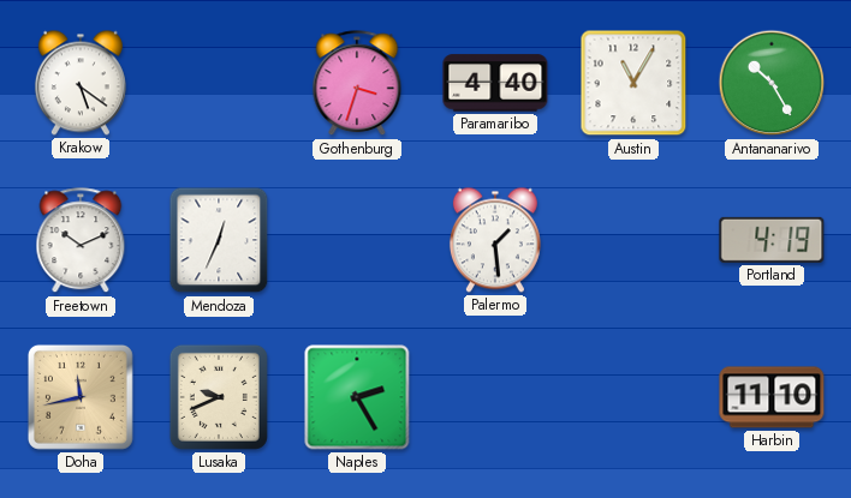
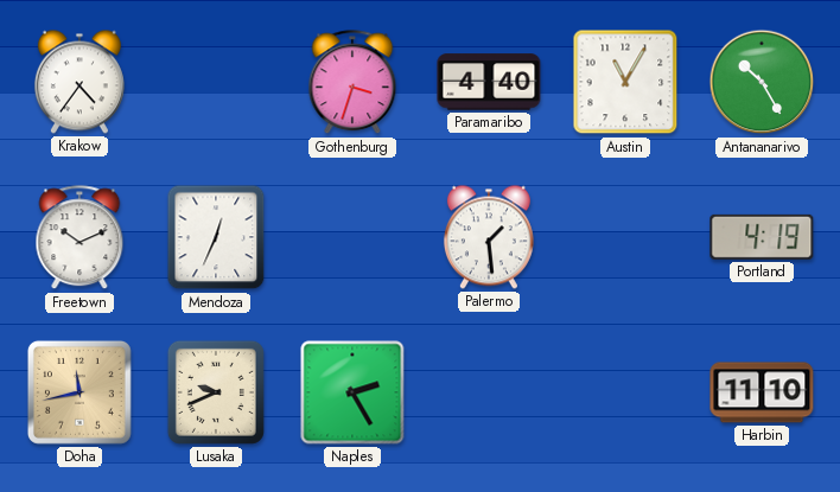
Krakow: 5:21 -> 4:36
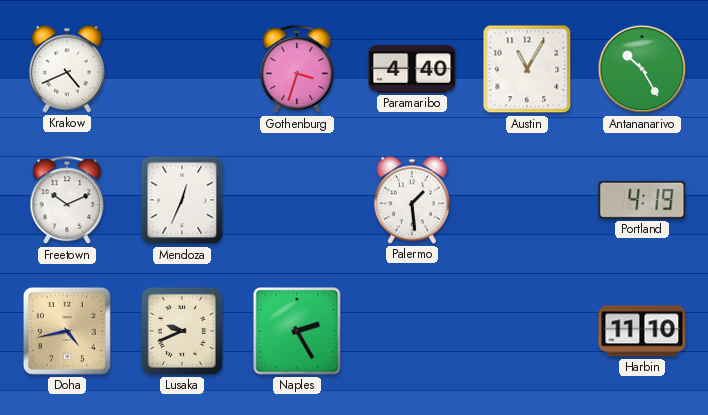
Krakow: 4:36 -> 4:41
Doha: 11:43 -> 4:43
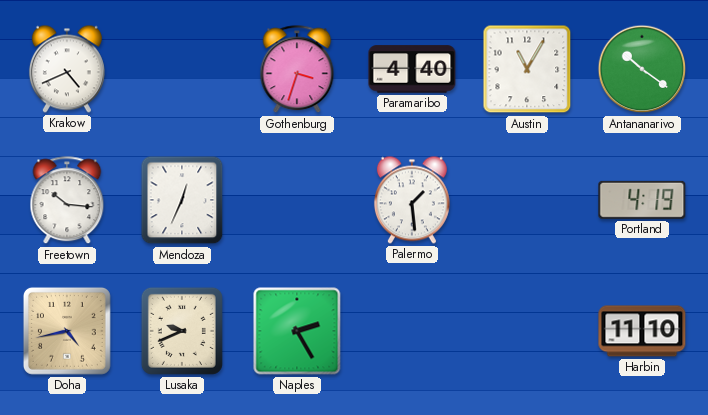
Antananarivo: 10:25 -> 10:21
Freetown: 10:11 -> 10:16
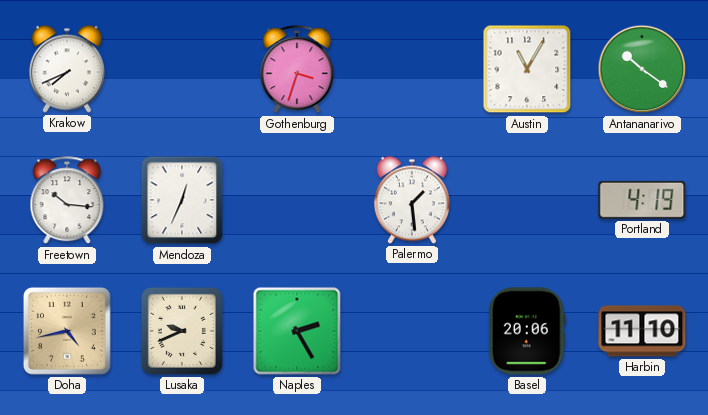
Krakow: 4:41 -> 7:41
Paramaribo: 4:40 -> none
Basel: none -> 20:06
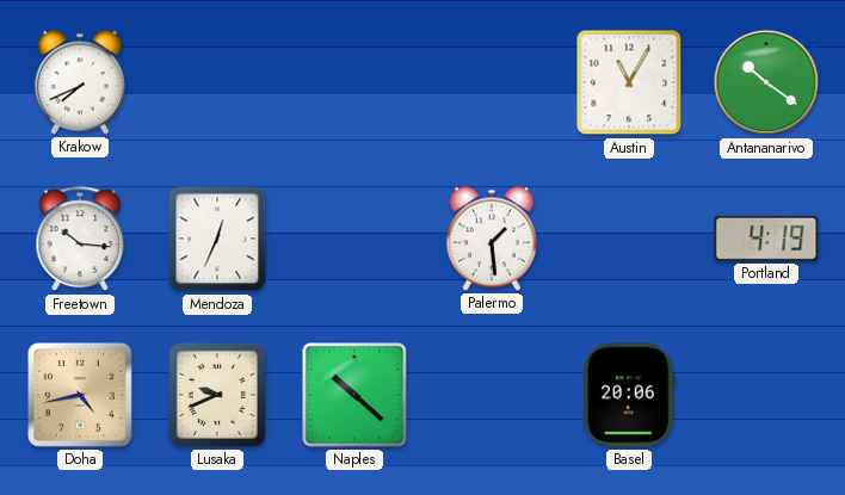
Gothenburg: 3:33 -> none
Naples: 2:25 -> 10:22
Harbin: 11:10 -> none
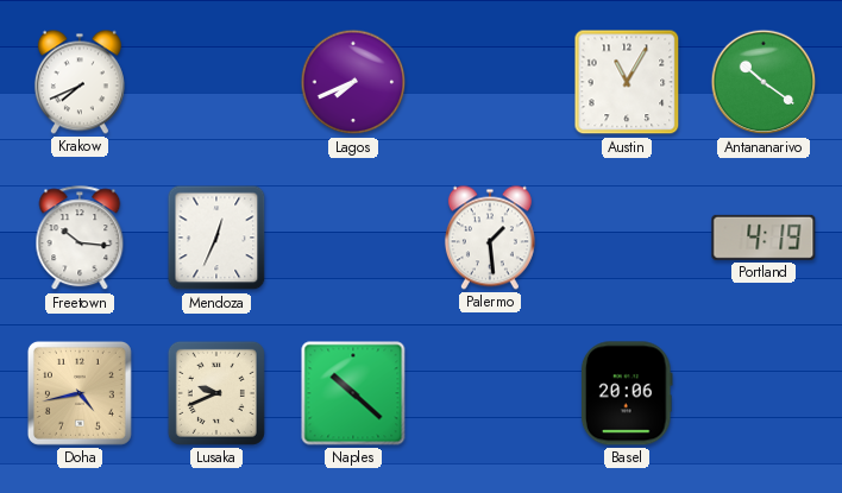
Lagos: none -> 7:41
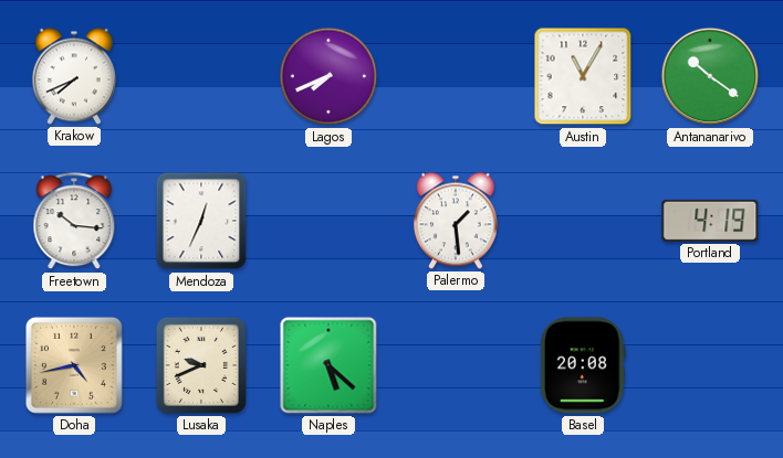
Naples: 10:22 -> 5:22
Basel: 20:06 -> 20:08
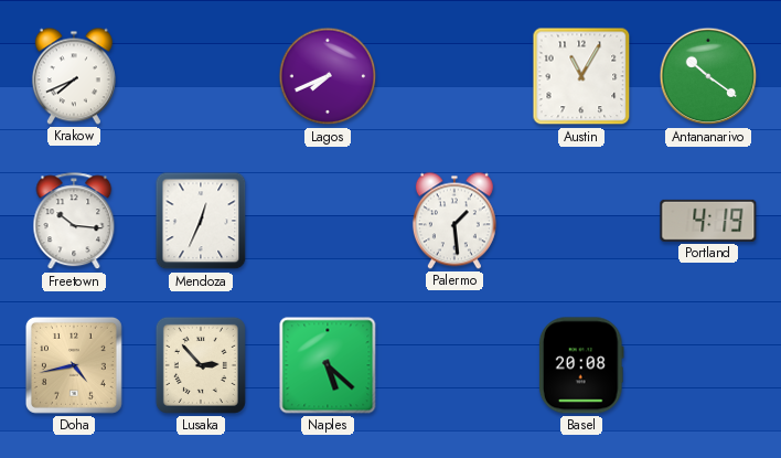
Lusaka: 9:41 -> 2:53
